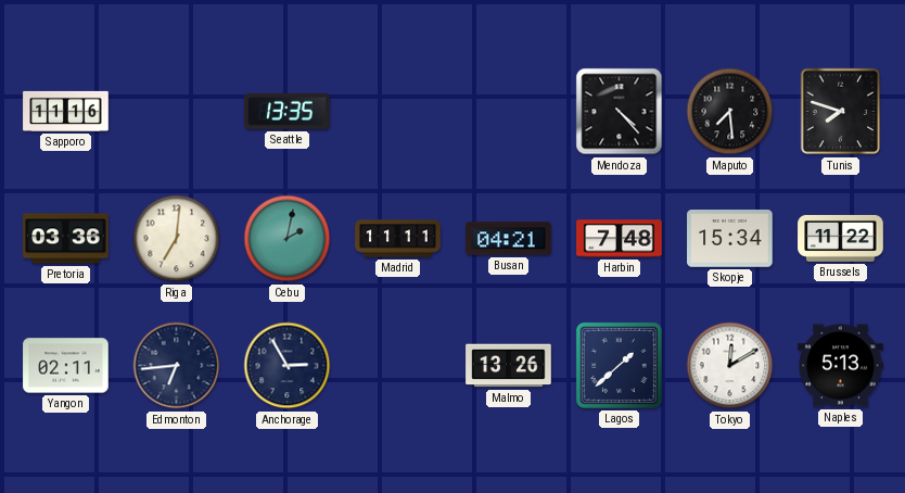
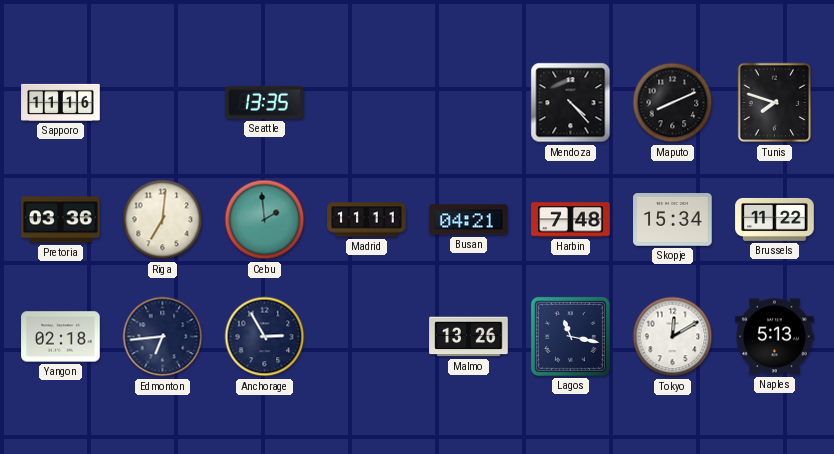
Maputo: 7:29 -> 8:11
Cebu: 2:02 -> 1:59
Yangon: 02:11 -> 02:18
Lagos: 1:38 -> 11:17
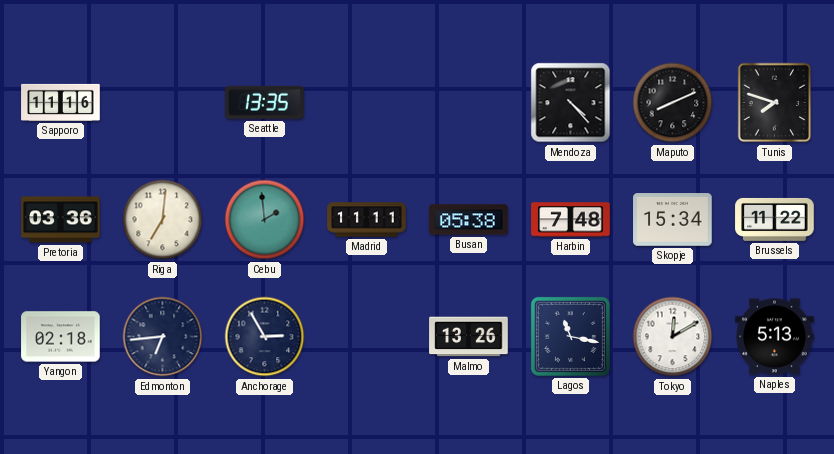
Busan: 04:21 -> 05:38
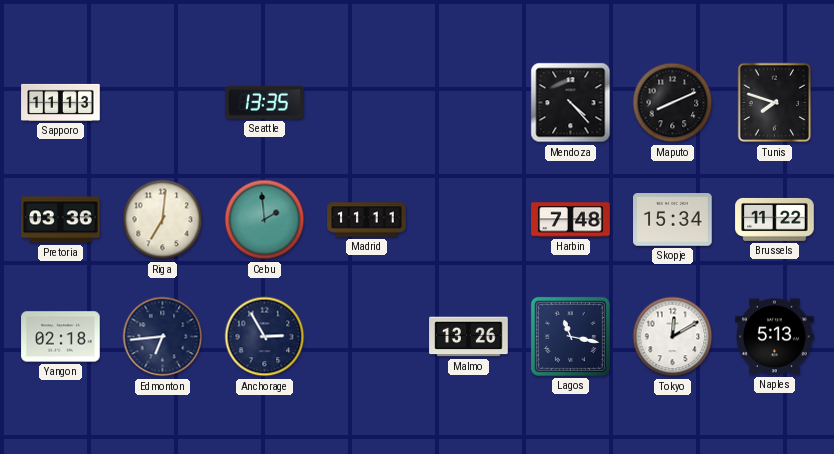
Sapporo: 11:16 -> 11:13
Busan: 05:38 -> none
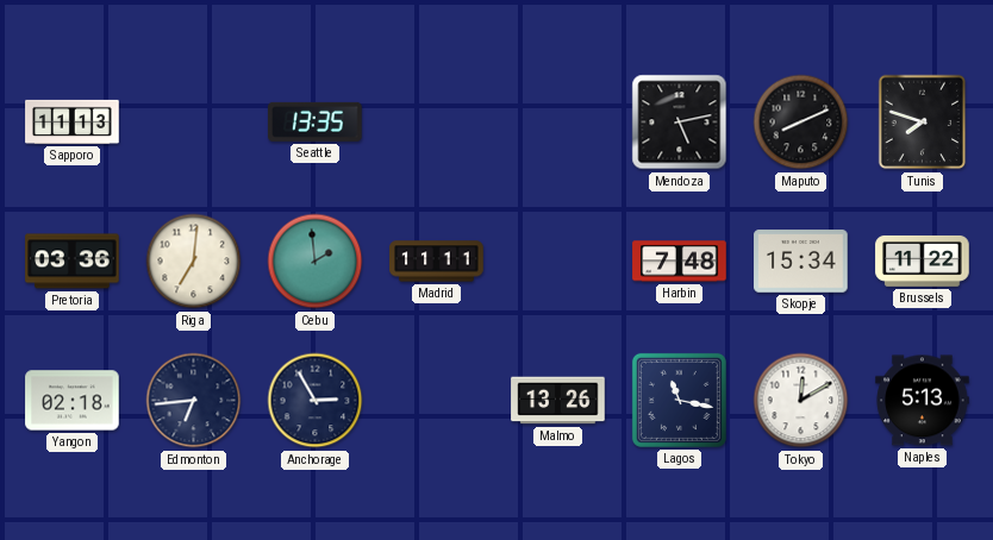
Mendoza: 4:23 -> 5:13
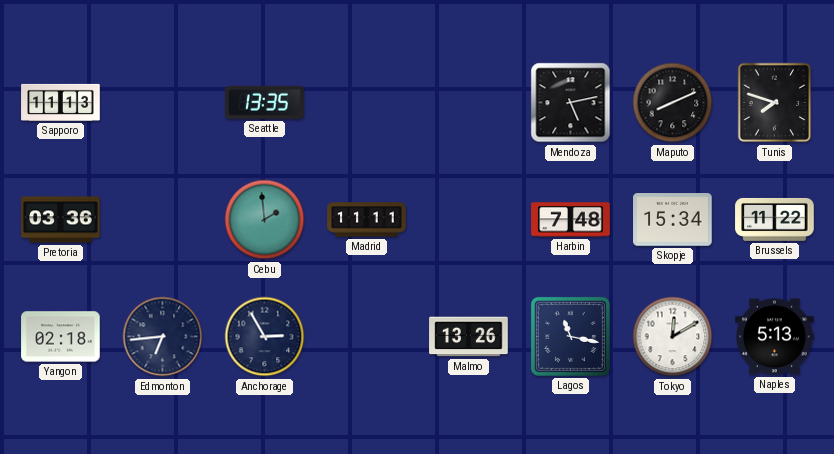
Riga: 7:01 -> none
